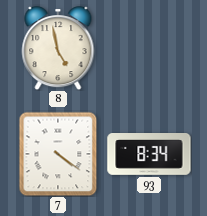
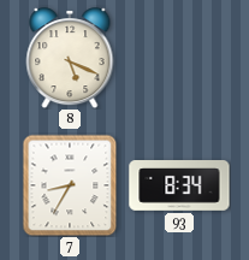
8: 4:58 -> 5:19
7: 4:21 -> 8:35
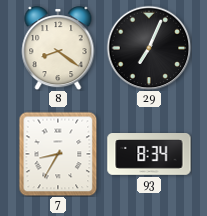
8: 5:19 -> 8:21
29: none -> 7:04
